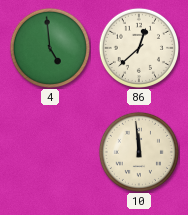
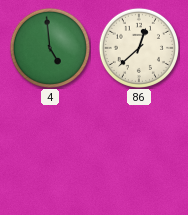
10: 11:59 -> none
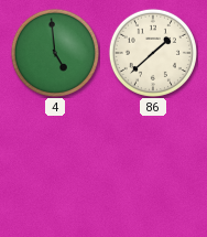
86: 12:38 -> 1:38
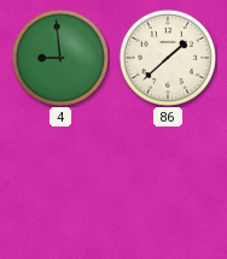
4: 4:59 -> 8:59
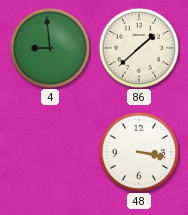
48: none -> 3:17
